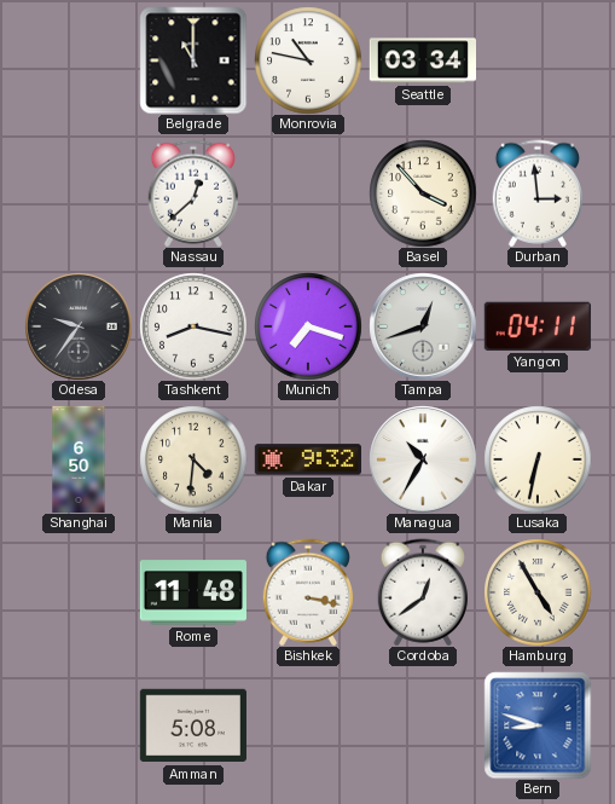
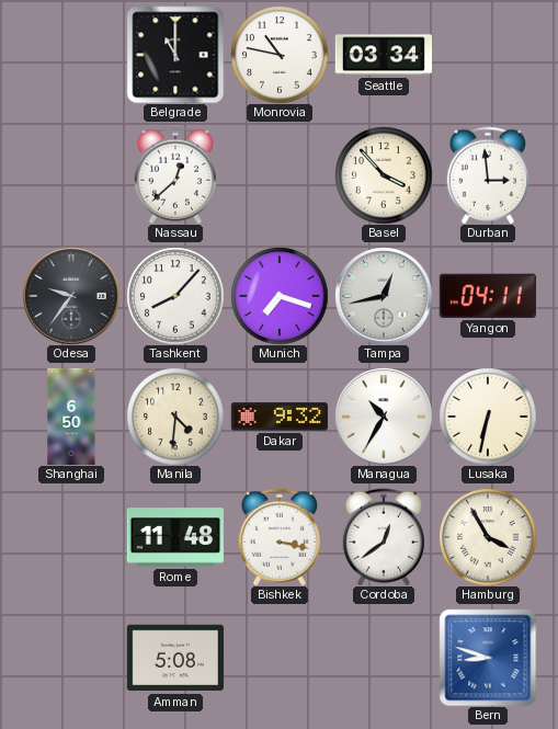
Tashkent: 8:17 -> 8:07
Tampa: 12:42 -> 12:43
Hamburg: 4:55 -> 3:55
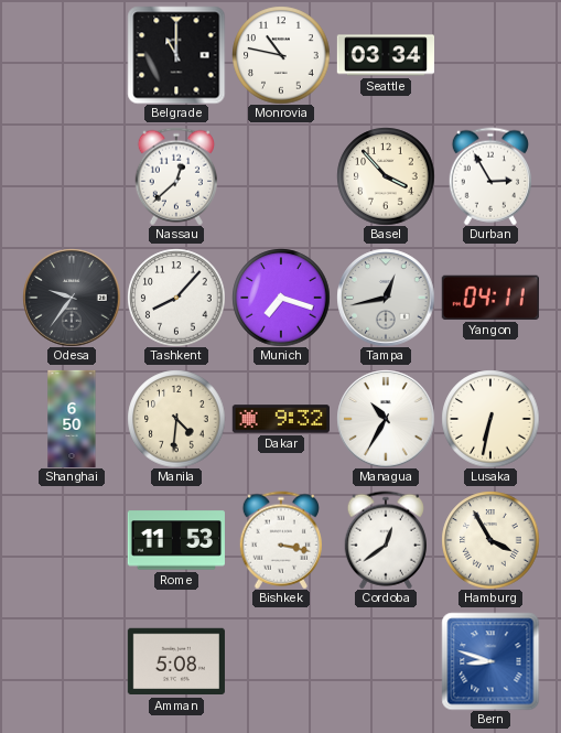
Durban: 2:59 -> 2:55
Rome: 11:48 -> 11:53
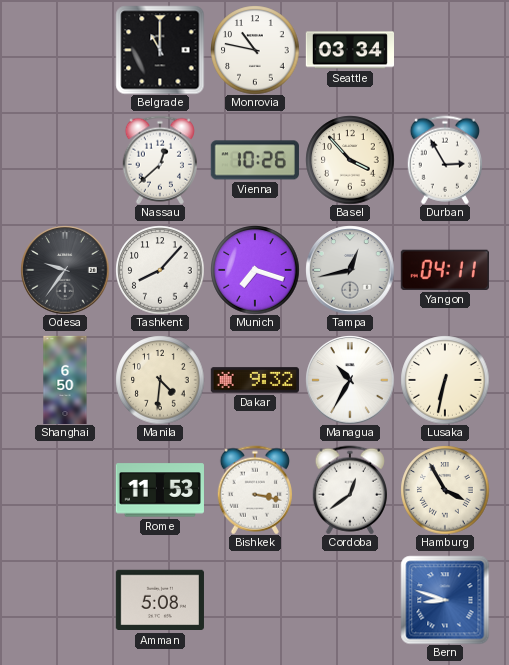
Vienna: none -> 10:26
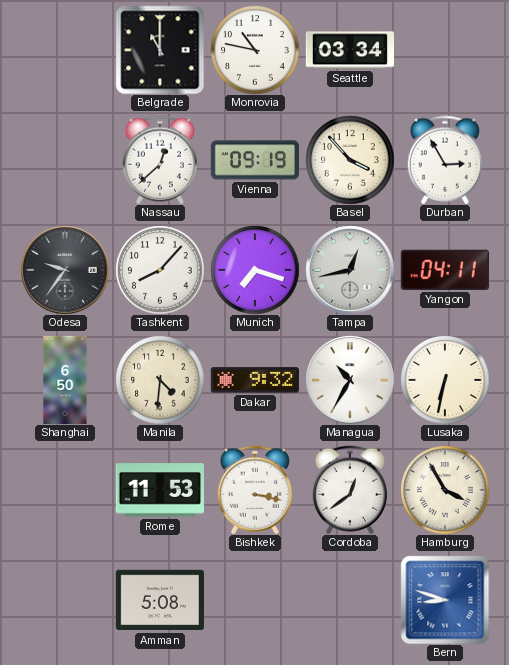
Vienna: 10:26 -> 09:19
